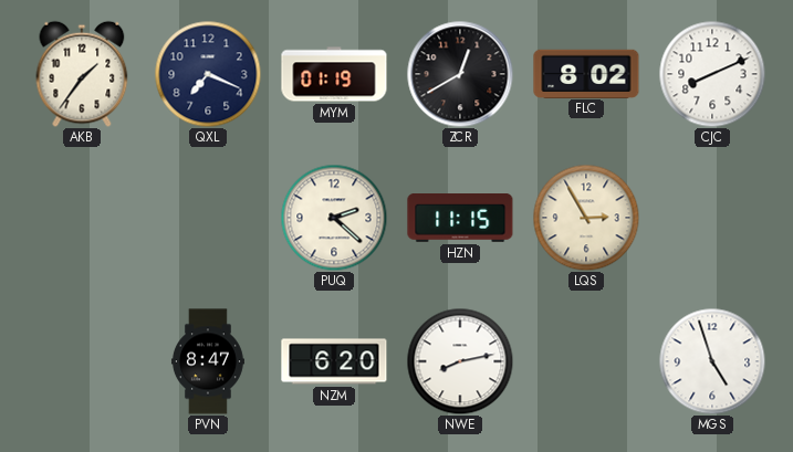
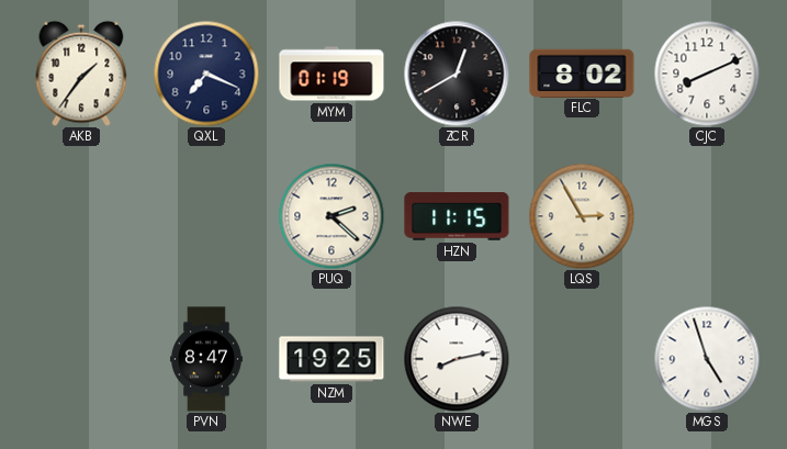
NZM: 6:20 -> 19:25
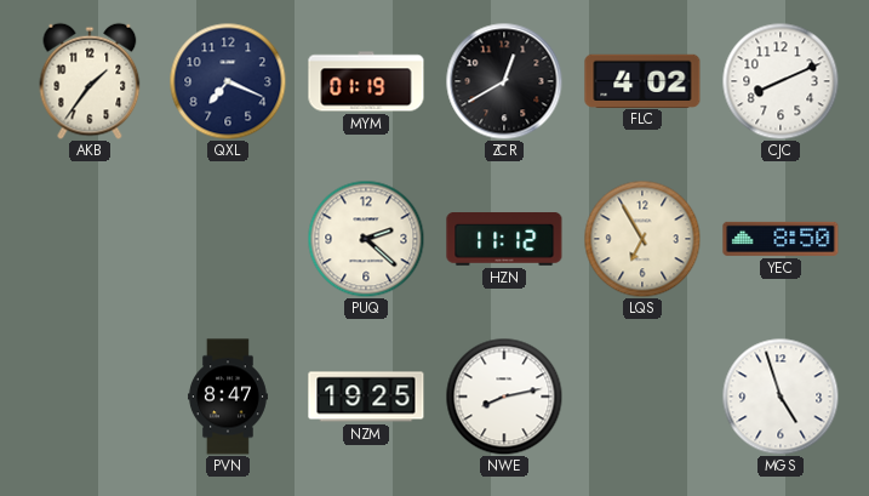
FLC: 8:02 -> 4:02
HZN: 11:15 -> 11:12
LQS: 2:55 -> 6:55
YEC: none -> 8:50
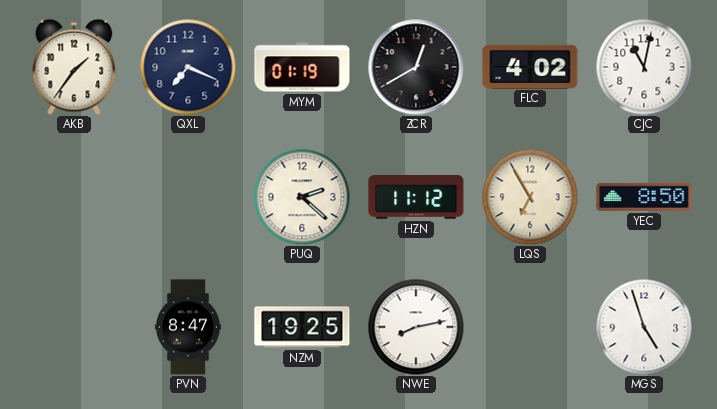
CJC: 8:11 -> 11:02
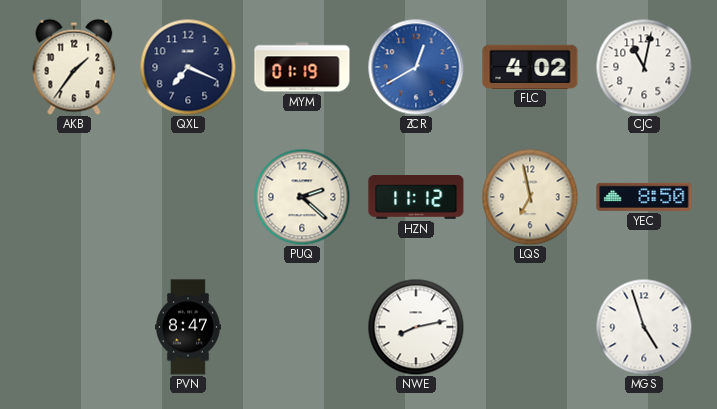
ZCR dial: black -> blue
LQS: 6:55 -> 6:58
NZM: 19:25 -> none
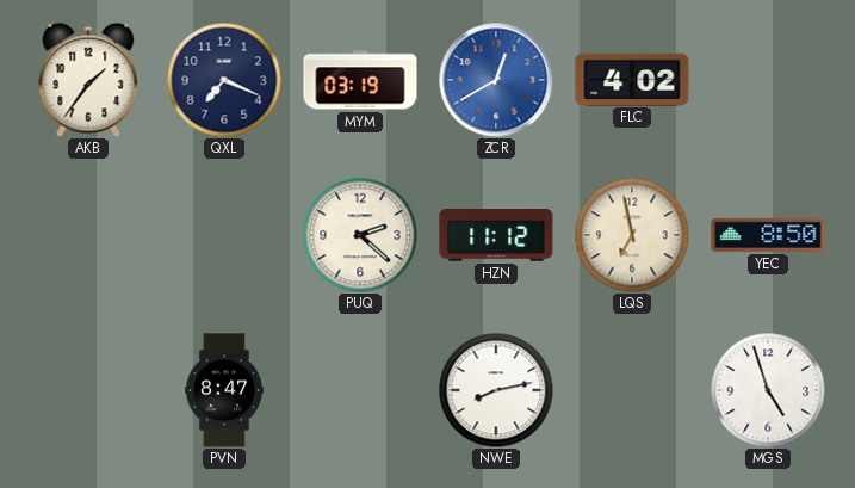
MYM: 01:19 -> 03:19
CJC: 11:02 -> none
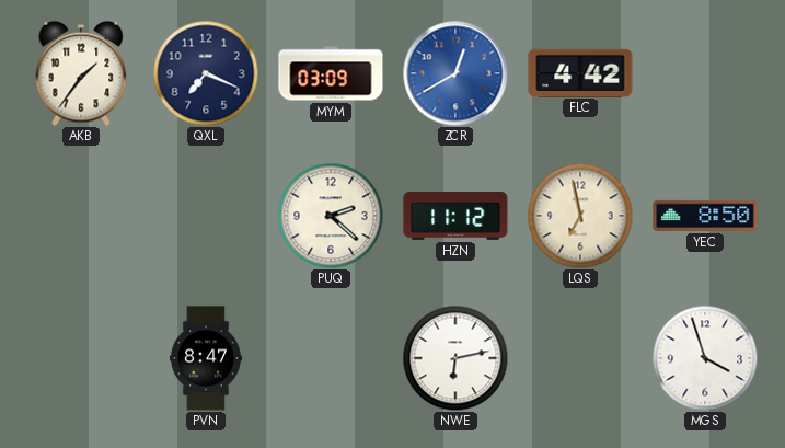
MYM: 03:19 -> 03:09
FLC: 4:02 -> 4:42
NWE: 8:13 -> 6:13
MGS: 4:57 -> 3:57
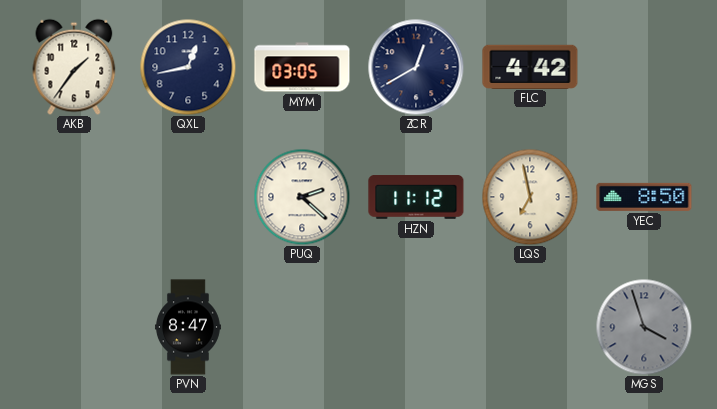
QXL: 7:19 -> 12:43
MYM: 03:09 -> 03:05
ZCR dial: blue -> navy
NWE: 6:13 -> none
MGS dial: white -> grey
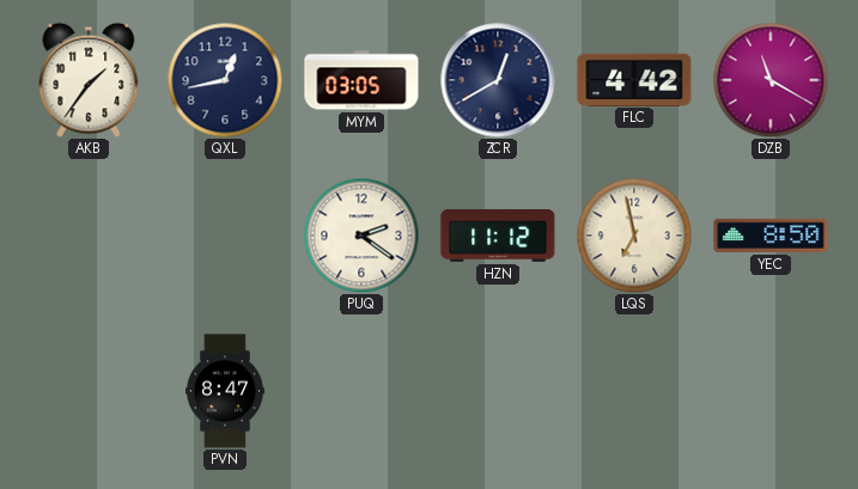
DZB: none -> 11:20
PUQ: 2:22 -> 2:21
MGS: 3:57 -> none
